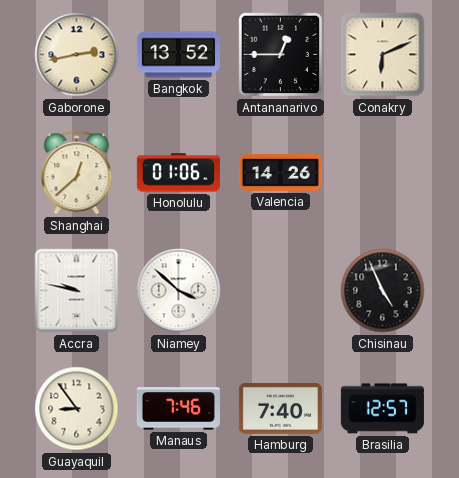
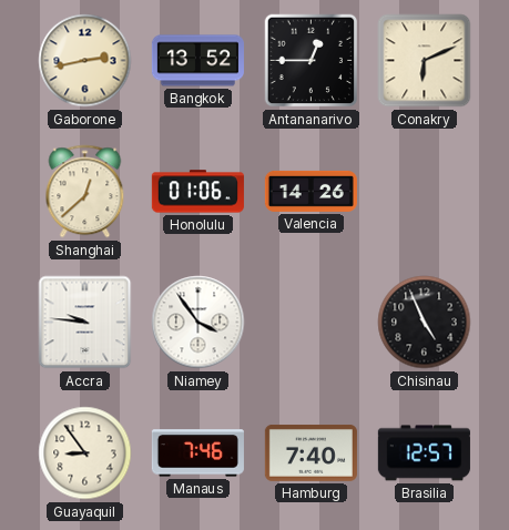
Accra: 9:47 -> 9:46
Niamey: 3:52 -> 3:54
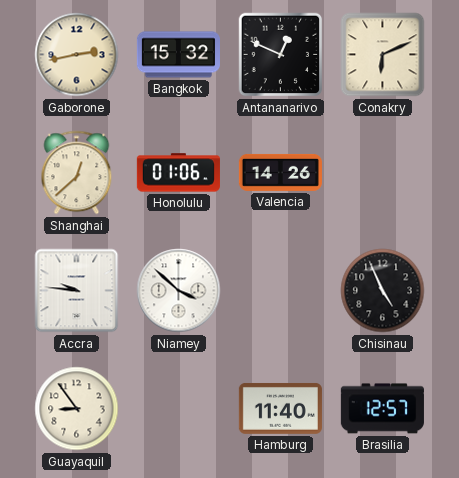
Bangkok: 13:52 -> 15:32
Antananarivo: 12:45 -> 12:49
Niamey: 3:54 -> 3:52
Manaus: 7:46 -> none
Hamburg: 7:40 -> 11:40
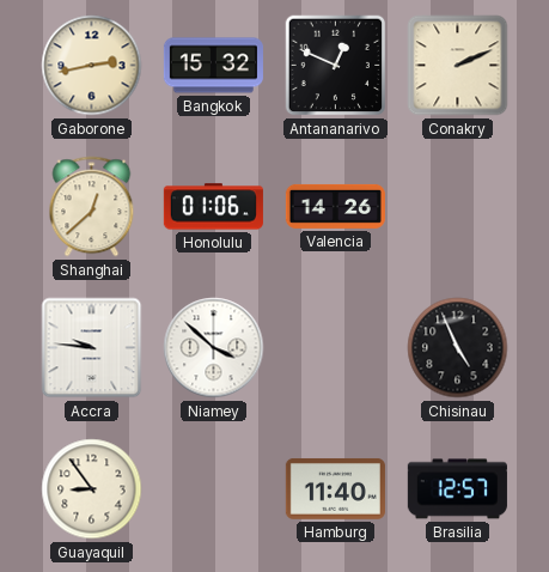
Conakry: 6:11 -> 2:11
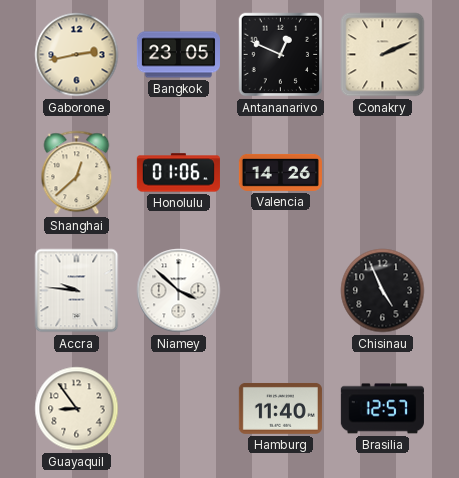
Bangkok: 15:32 -> 23:05
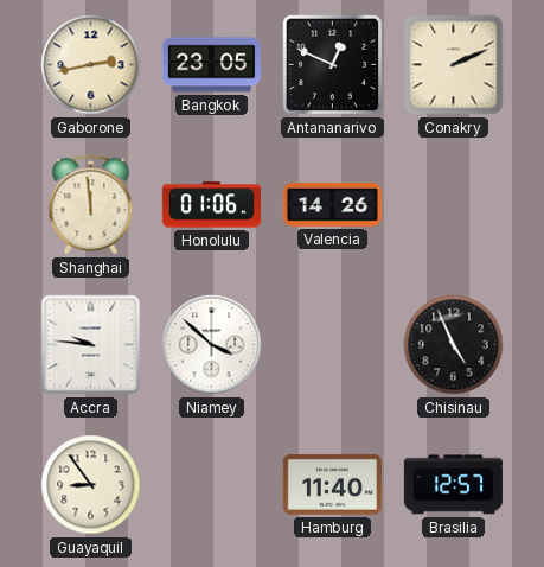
Shanghai: 12:38 -> 11:59
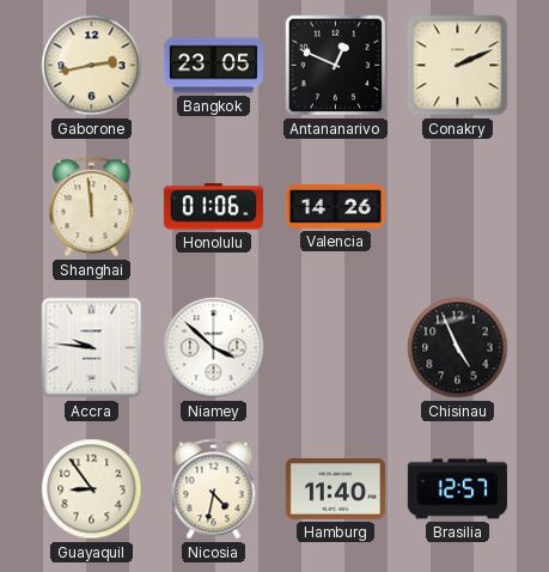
Nicosia: none -> 4:32
